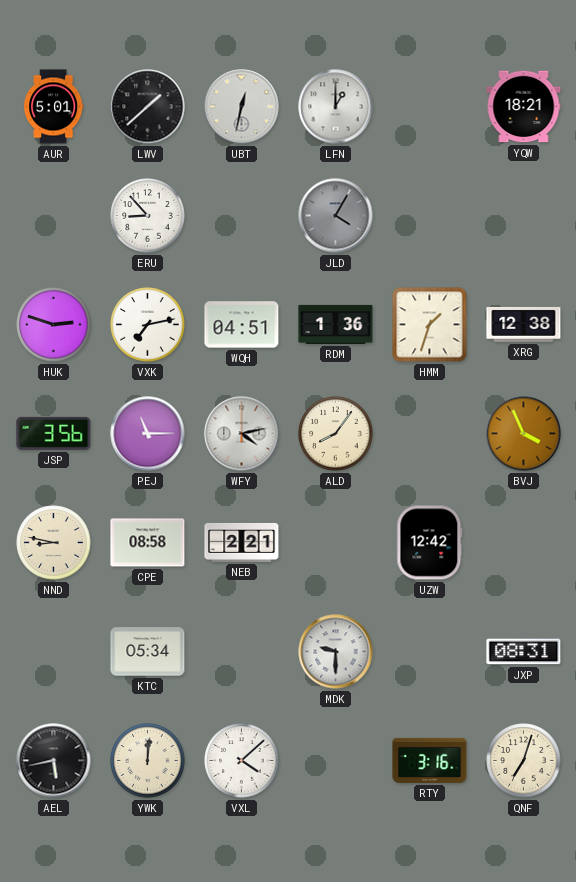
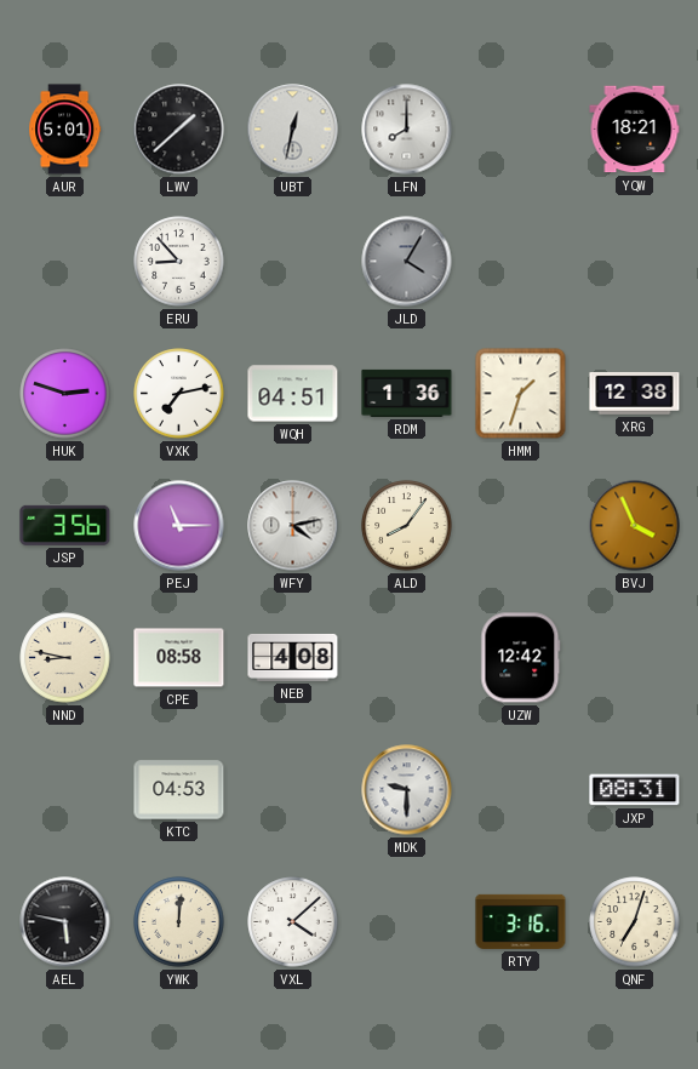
LFN: 1:00 -> 8:00
NEB: 2:21 -> 4:08
KTC: 05:34 -> 04:53
AEL: 5:43 -> 5:47
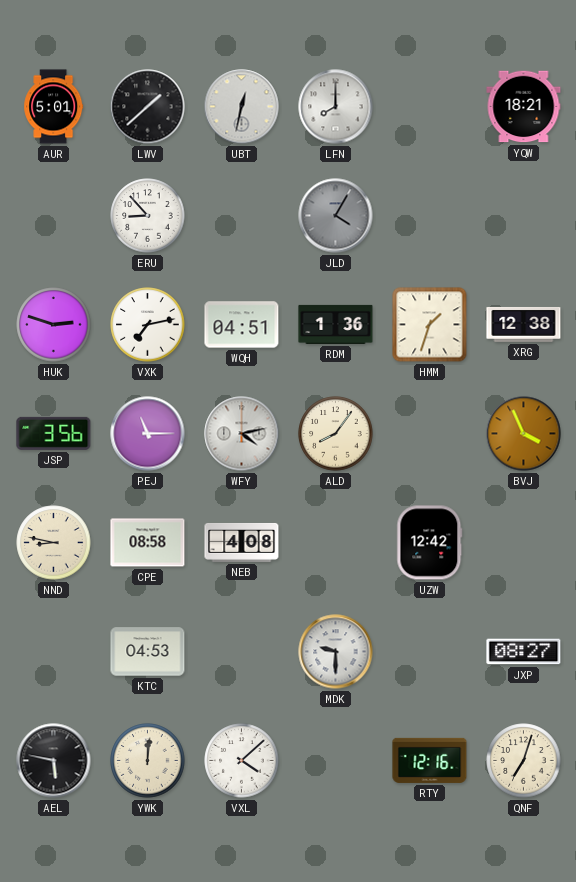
JXP: 08:31 -> 08:27
RTY: 3:16 -> 12:16
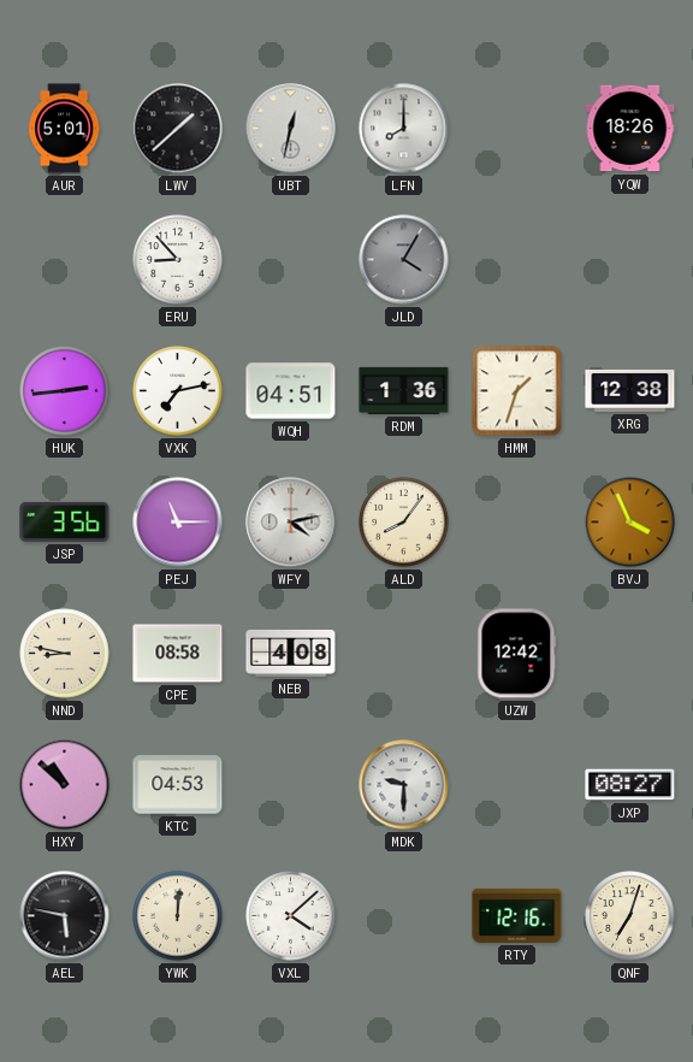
YQW: 18:21 -> 18:26
HUK: 2:48 -> 2:44
HXY: none -> 10:52
